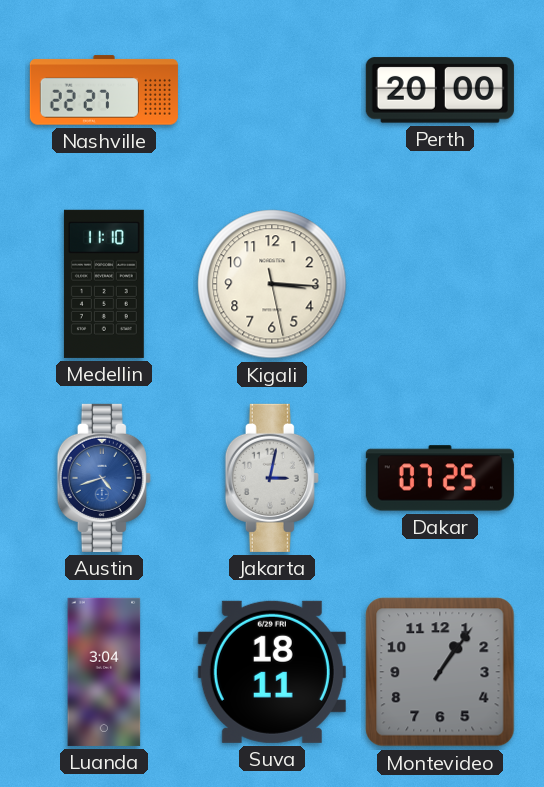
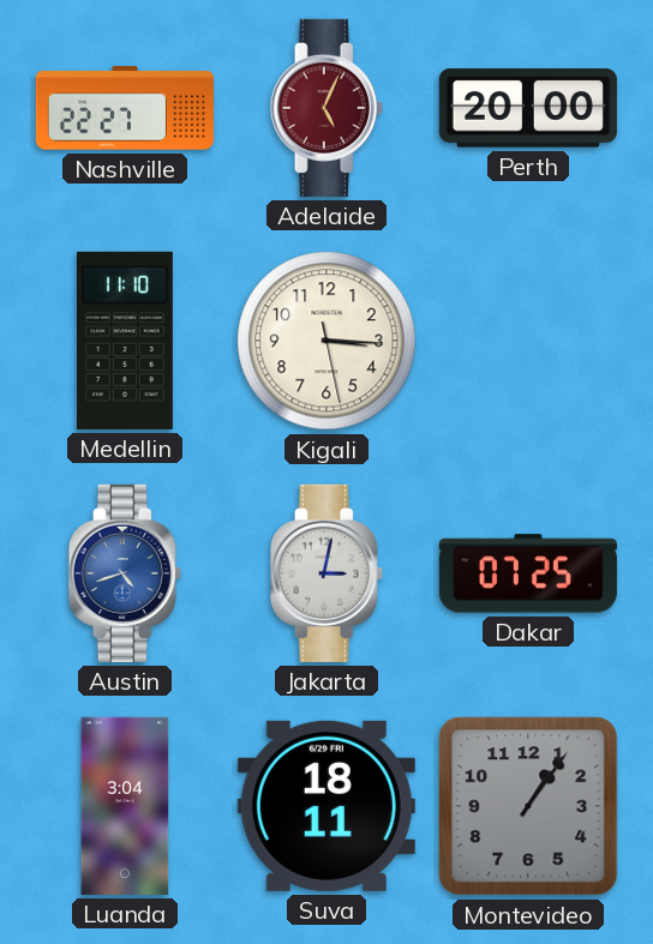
Adelaide: none -> 5:04
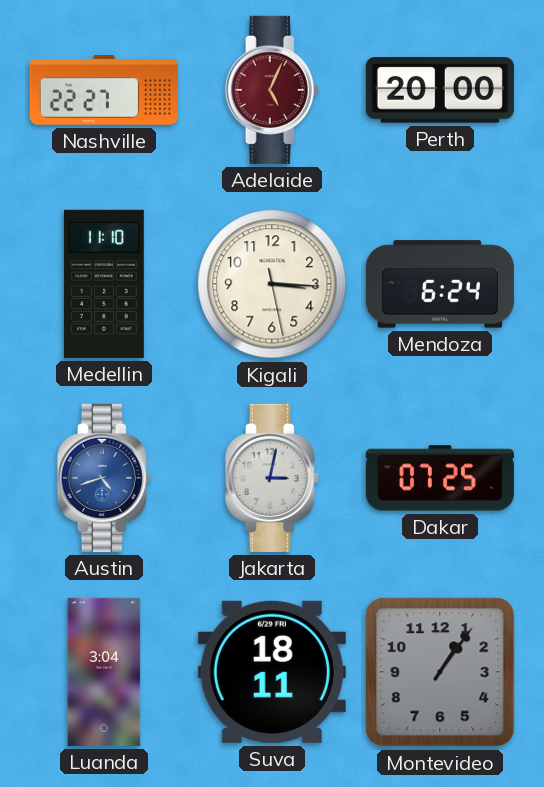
Mendoza: none -> 6:24
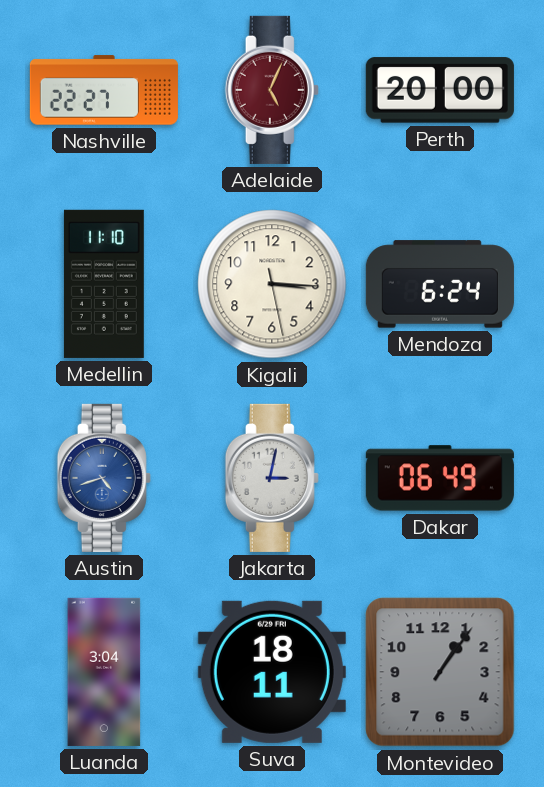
Dakar: 07:25 -> 06:49
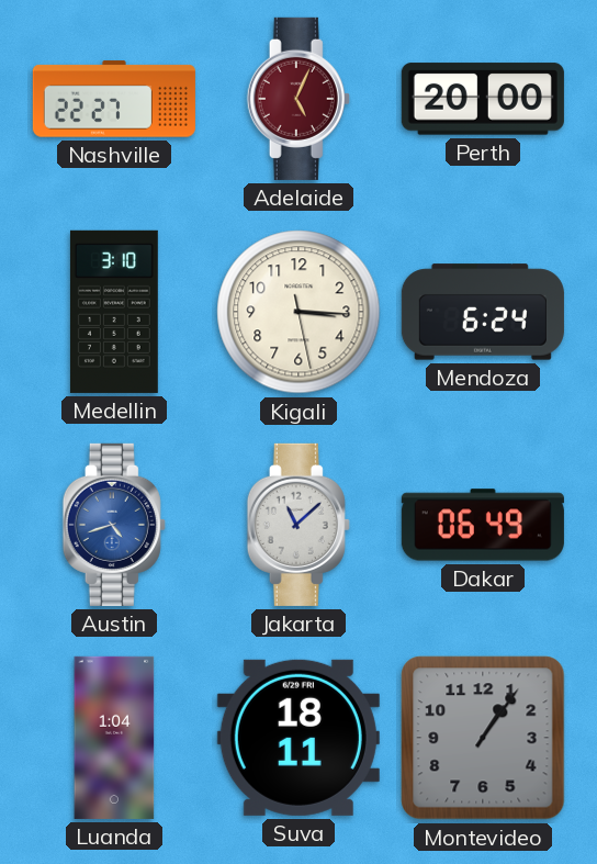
Medellin: 11:10 -> 3:10
Jakarta: 3:02 -> 11:08
Luanda: 3:04 -> 1:04
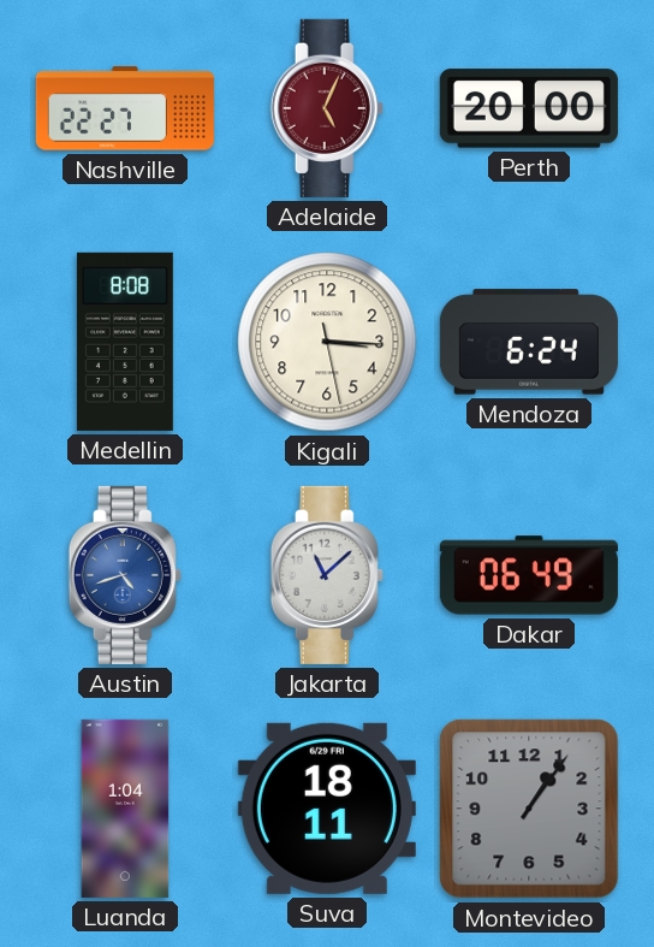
Medellin: 3:10 -> 8:08
